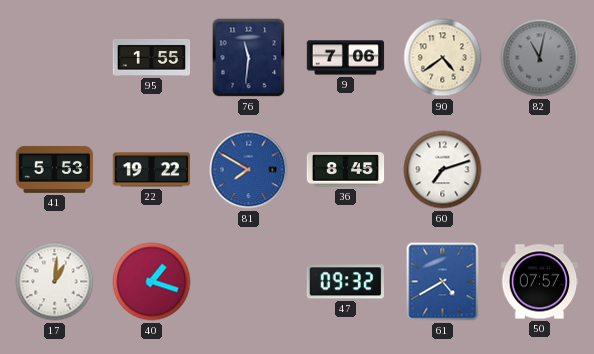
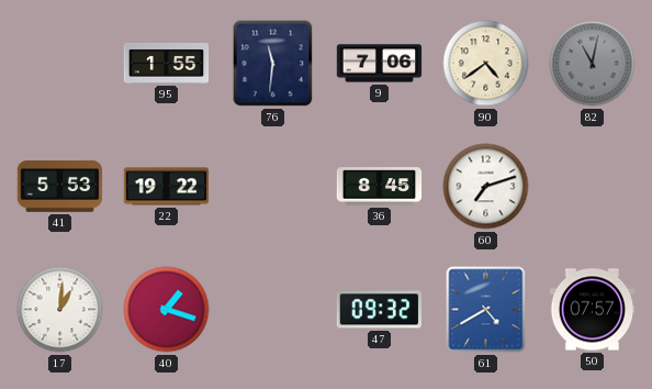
81: 7:50 -> none
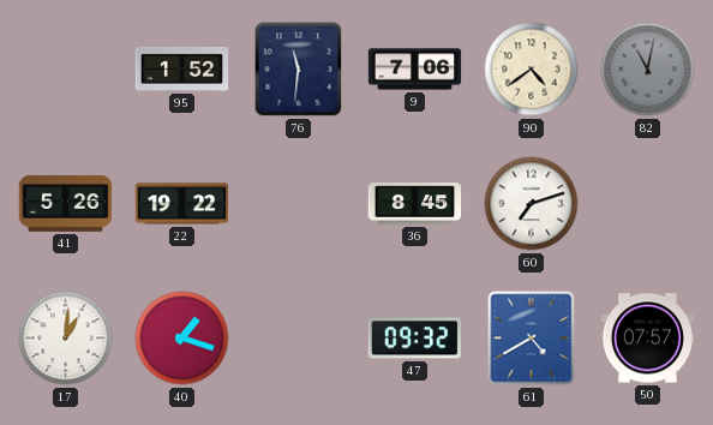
95: 1:55 -> 1:52
41: 5:53 -> 5:26
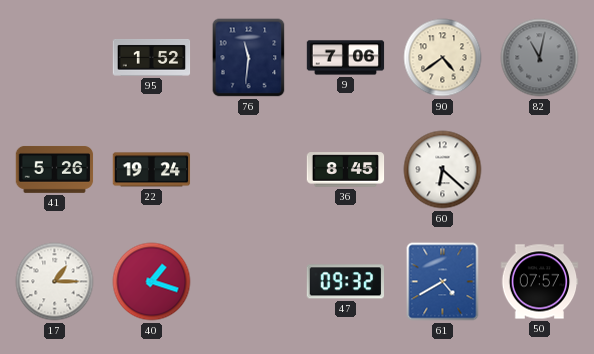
22: 19:22 -> 19:24
60: 7:12 -> 6:22
17: 1:01 -> 1:15
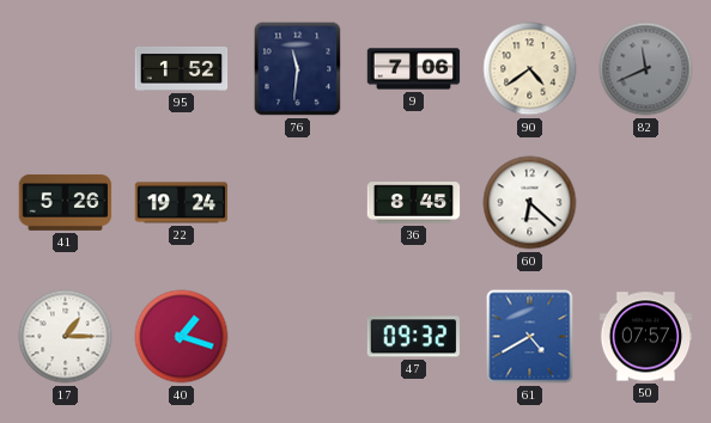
82: 11:02 -> 11:41
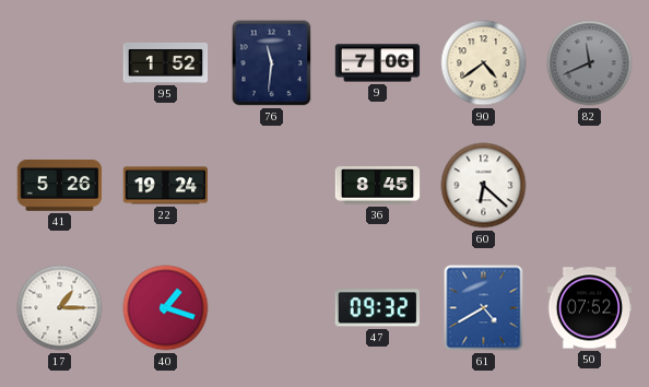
50: 07:57 -> 07:52
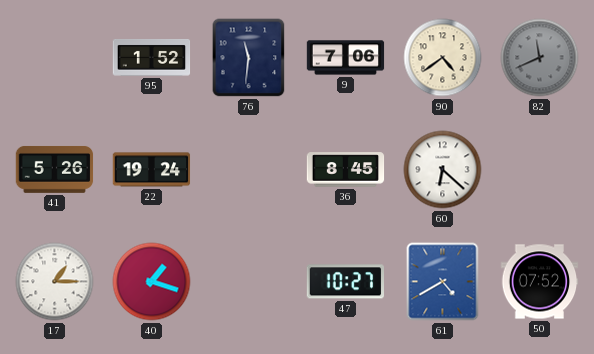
47: 09:32 -> 10:27
